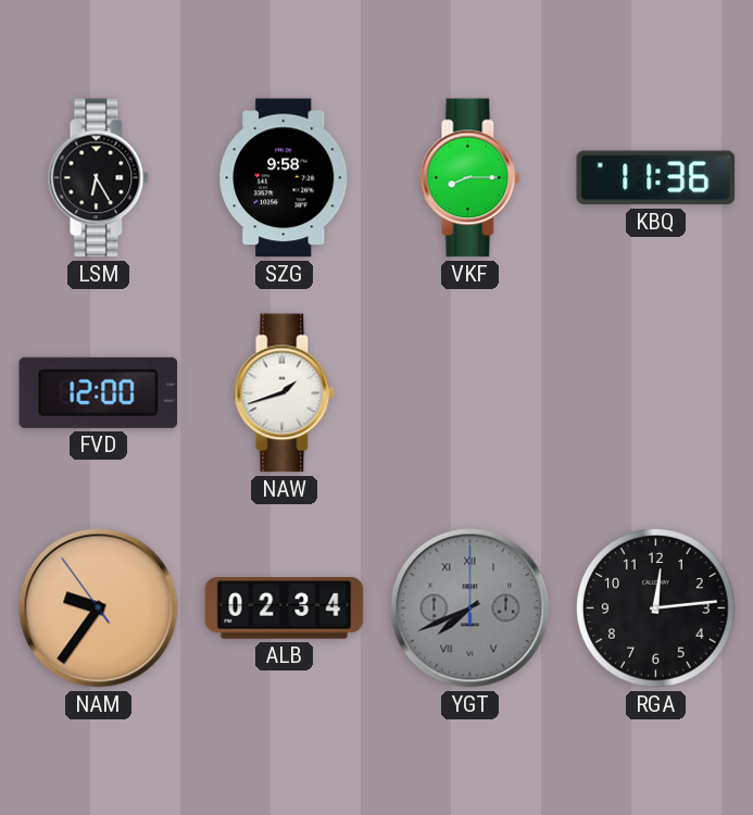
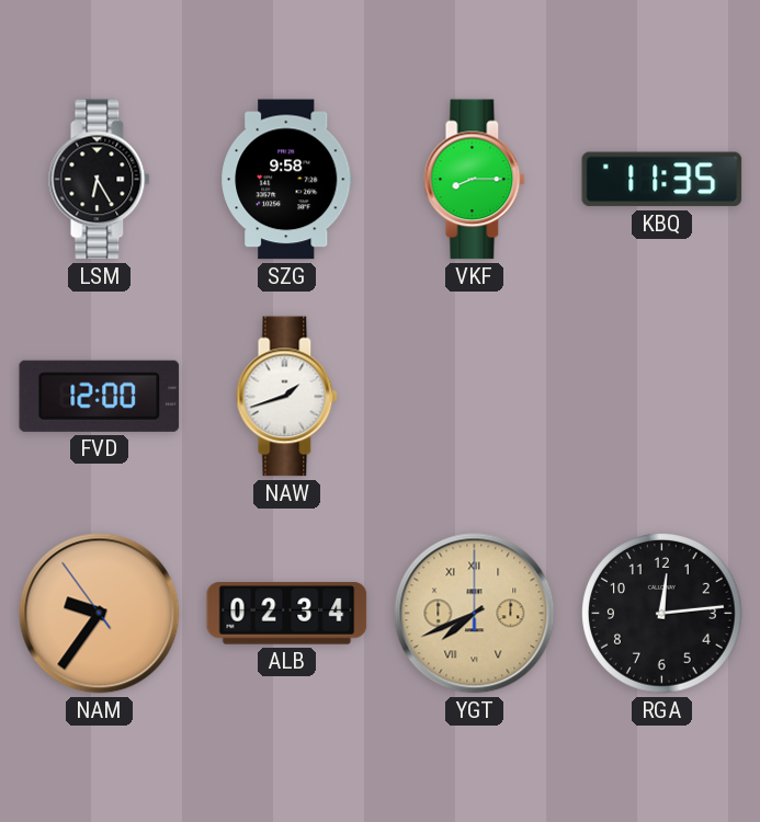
KBQ: 11:36 -> 11:35
YGT dial: grey -> champagne
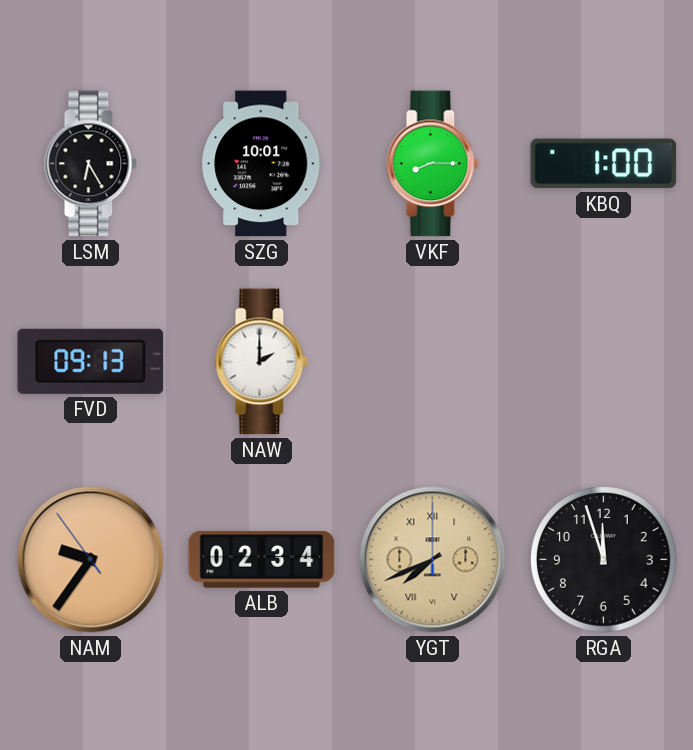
SZG: 9:58 -> 10:01
KBQ: 11:35 -> 1:00
FVD: 12:00 -> 09:13
NAW: 1:42 -> 2:00
RGA: 12:14 -> 11:57
